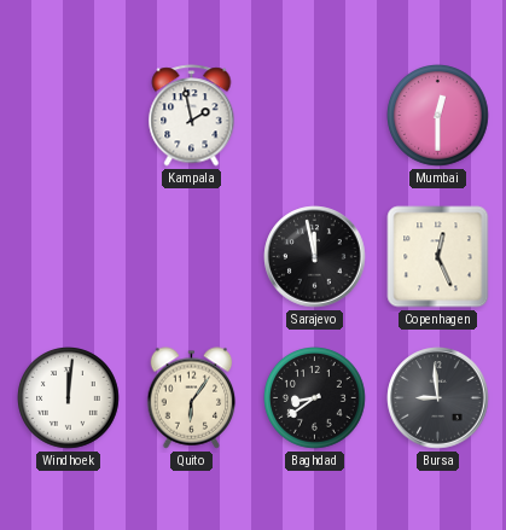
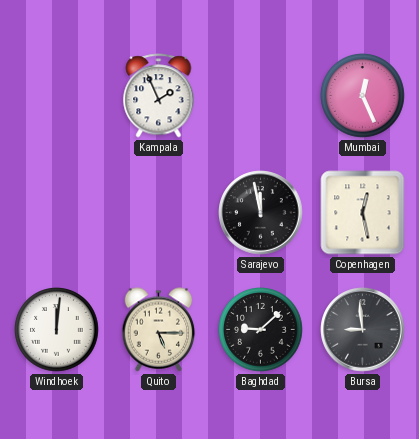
Kampala: 1:58 -> 1:56
Mumbai: 12:30 -> 12:26
Copenhagen: 12:26 -> 12:28
Quito: 6:06 -> 5:15
Baghdad: 8:39 -> 9:08
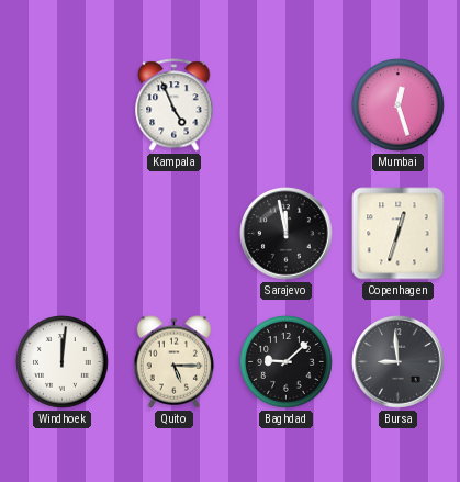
Kampala: 1:56 -> 4:56
Mumbai: 12:26 -> 12:27
Copenhagen: 12:28 -> 12:33
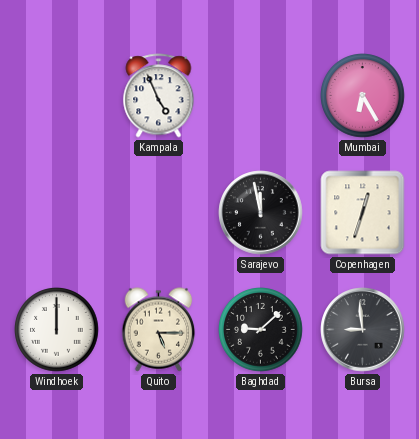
Mumbai: 12:27 -> 6:25
Windhoek: 12:01 -> 12:00
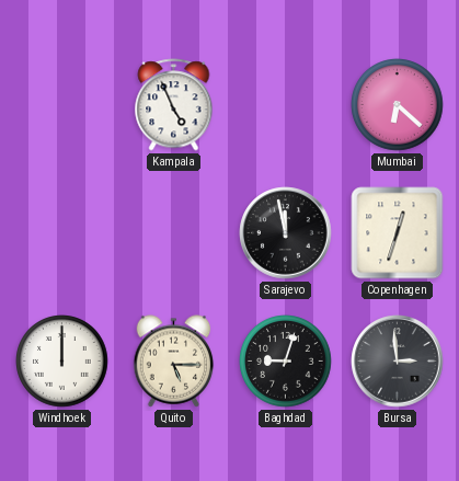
Mumbai: 6:25 -> 6:22
Baghdad: 9:08 -> 9:03
Bursa: 8:59 -> 2:59
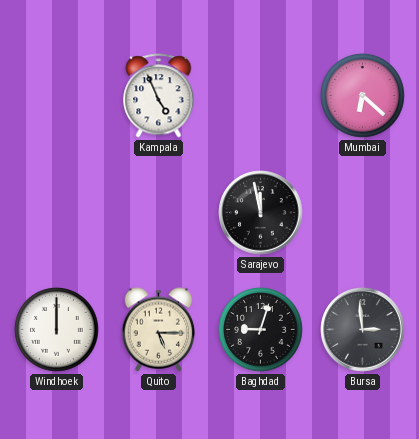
Copenhagen: 12:33 -> none
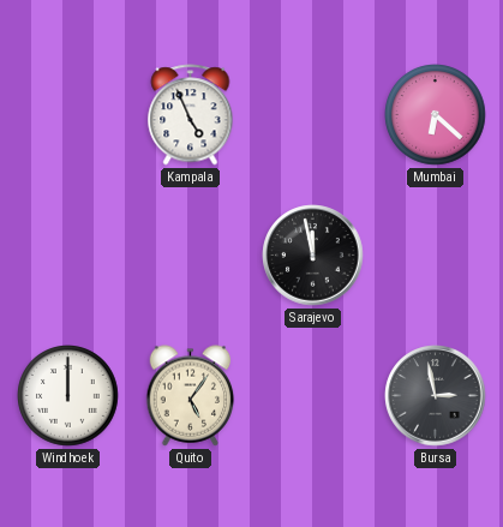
Quito: 5:15 -> 5:06
Baghdad: 9:03 -> none
Bursa: 2:59 -> 2:58
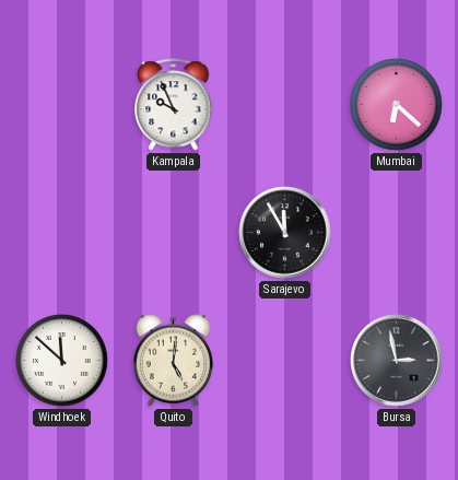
Kampala: 4:56 -> 9:56
Sarajevo: 11:58 -> 11:55
Windhoek: 12:00 -> 11:52
Quito: 5:06 -> 5:01
